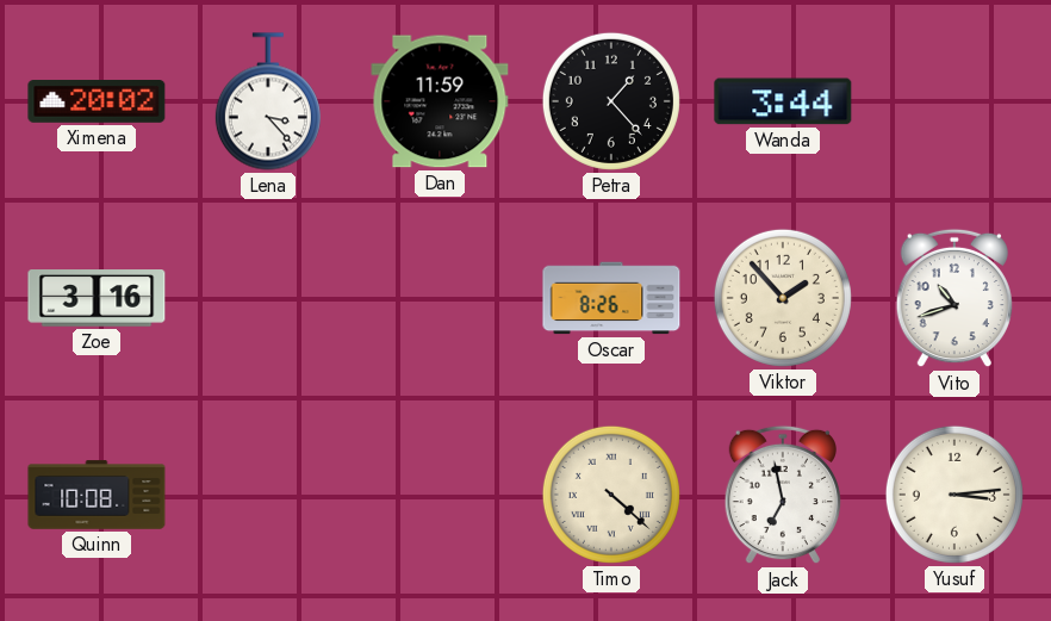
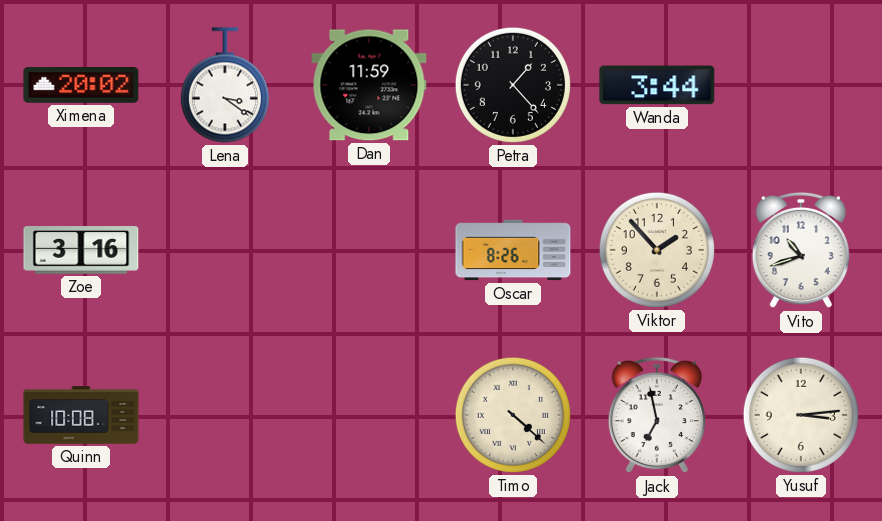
Lena: 3:23 -> 3:21
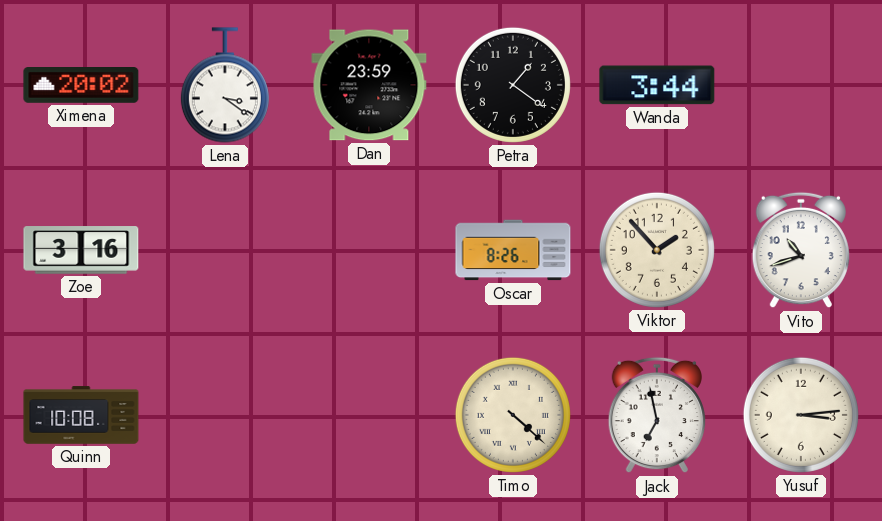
Dan: 11:59 -> 23:59
Petra: 1:23 -> 1:21
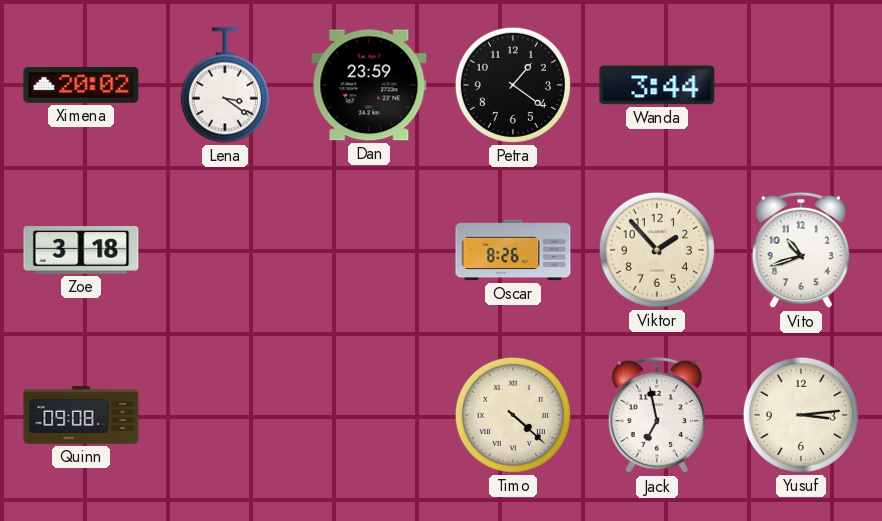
Zoe: 3:16 -> 3:18
Quinn: 10:08 -> 09:08
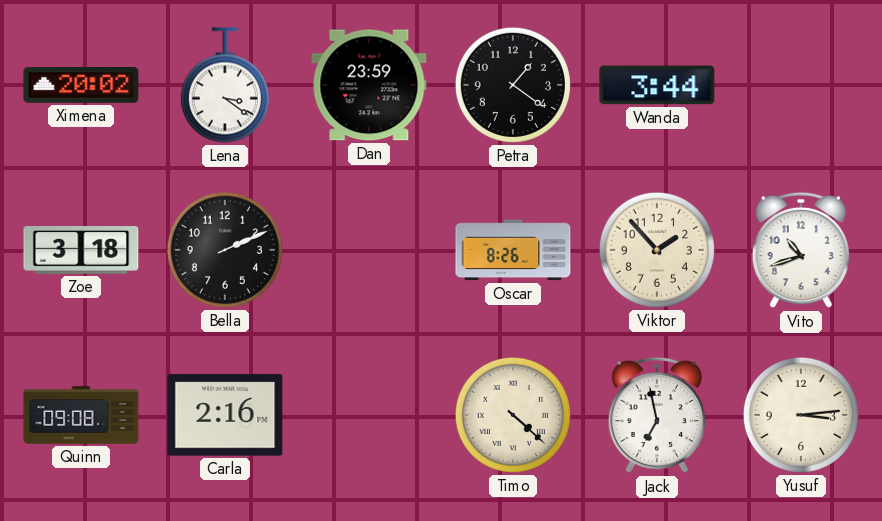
Bella: none -> 2:11
Carla: none -> 2:16
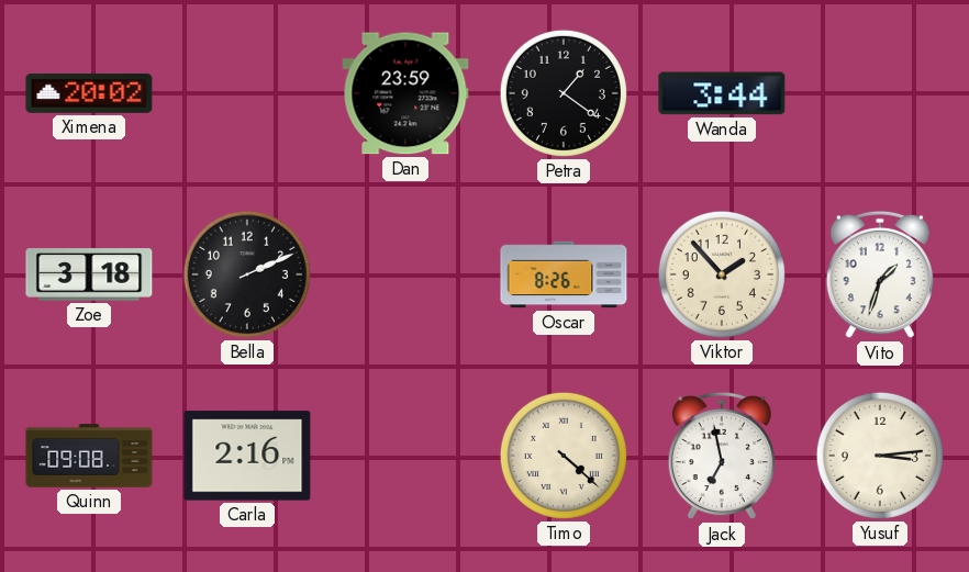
Lena: 3:21 -> none
Vito: 10:42 -> 1:33
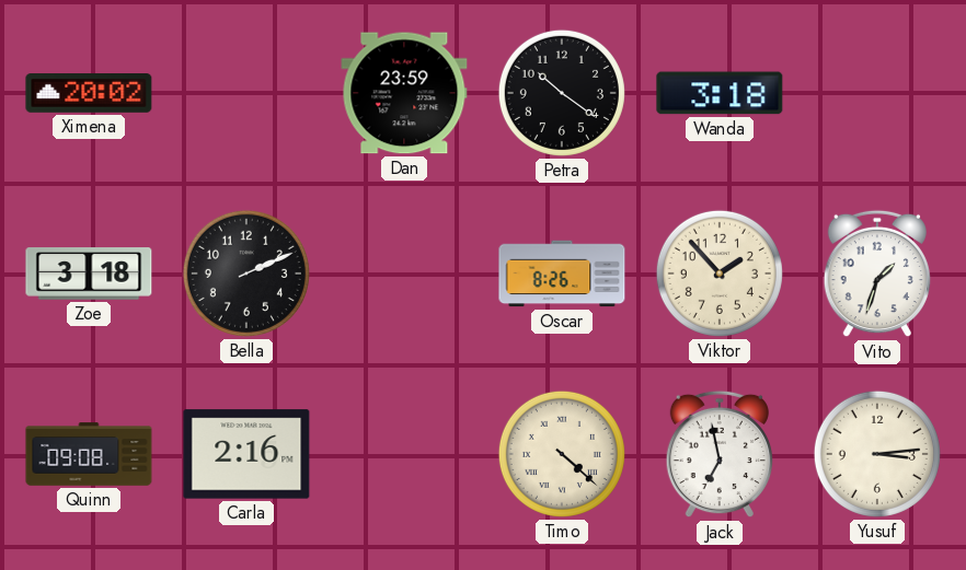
Petra: 1:21 -> 10:21
Wanda: 3:44 -> 3:18
